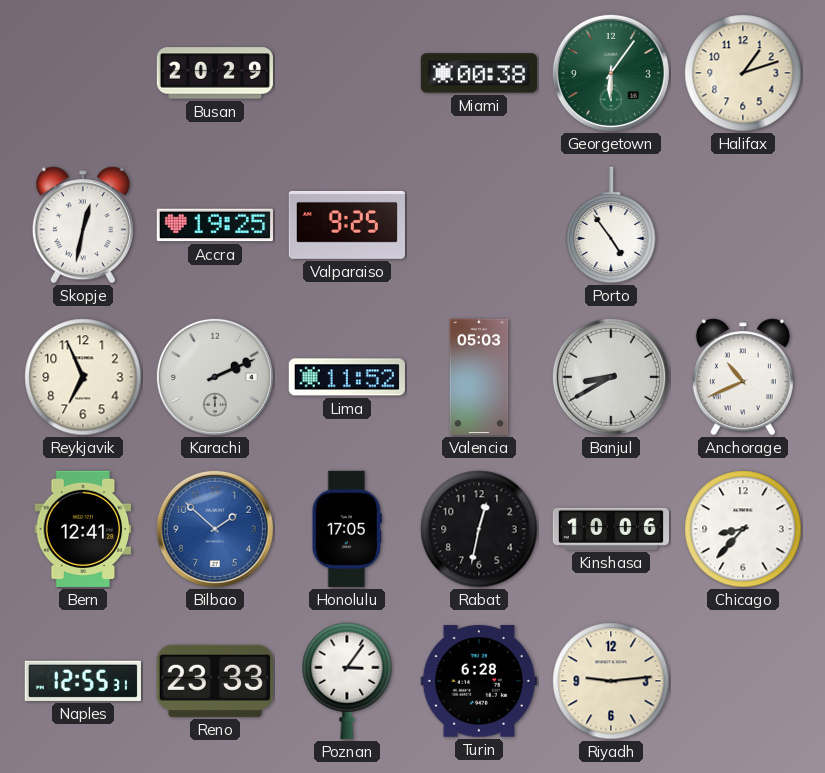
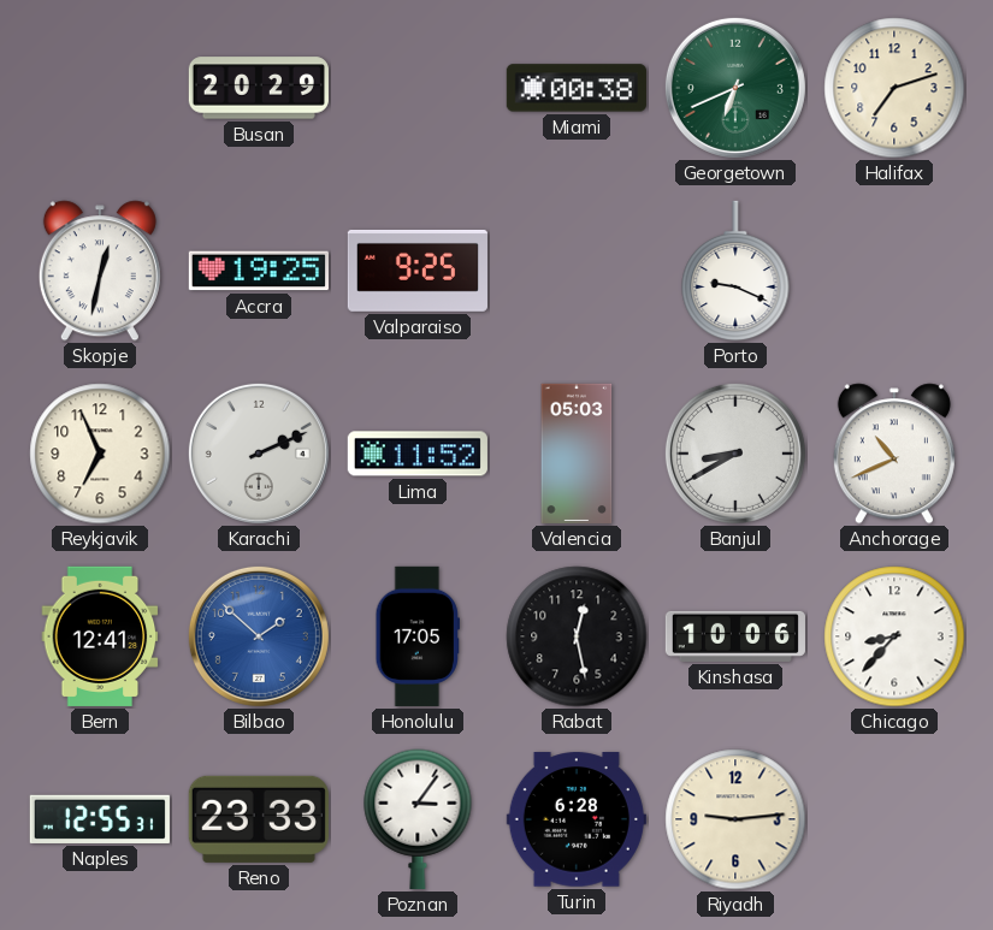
Georgetown: 6:06 -> 6:41
Halifax: 1:12 -> 7:12
Porto: 4:54 -> 9:19
Rabat: 12:32 -> 12:28
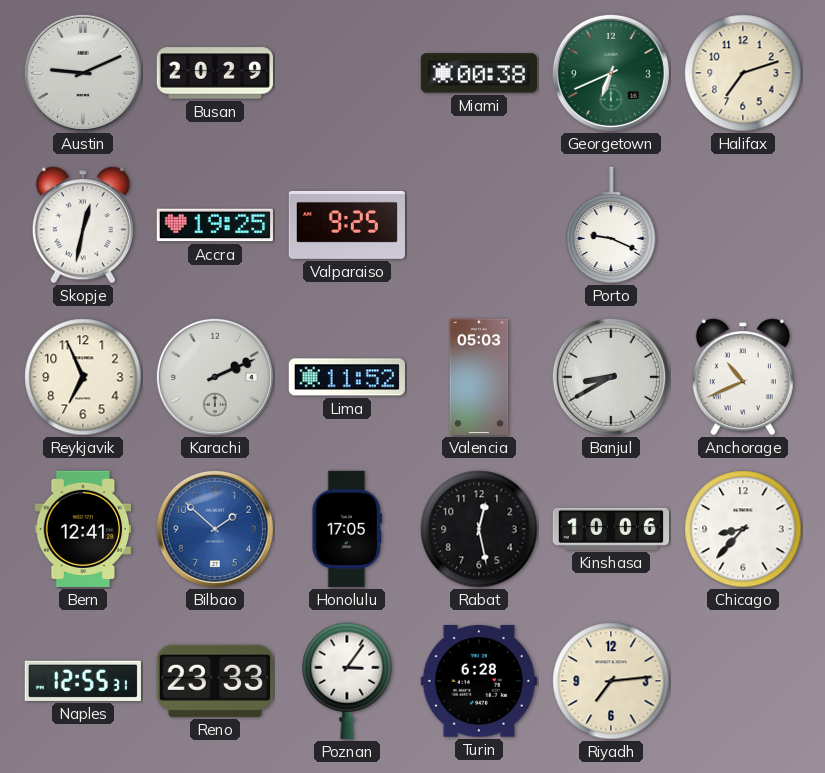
Austin: none -> 9:11
Riyadh: 9:14 -> 7:14
